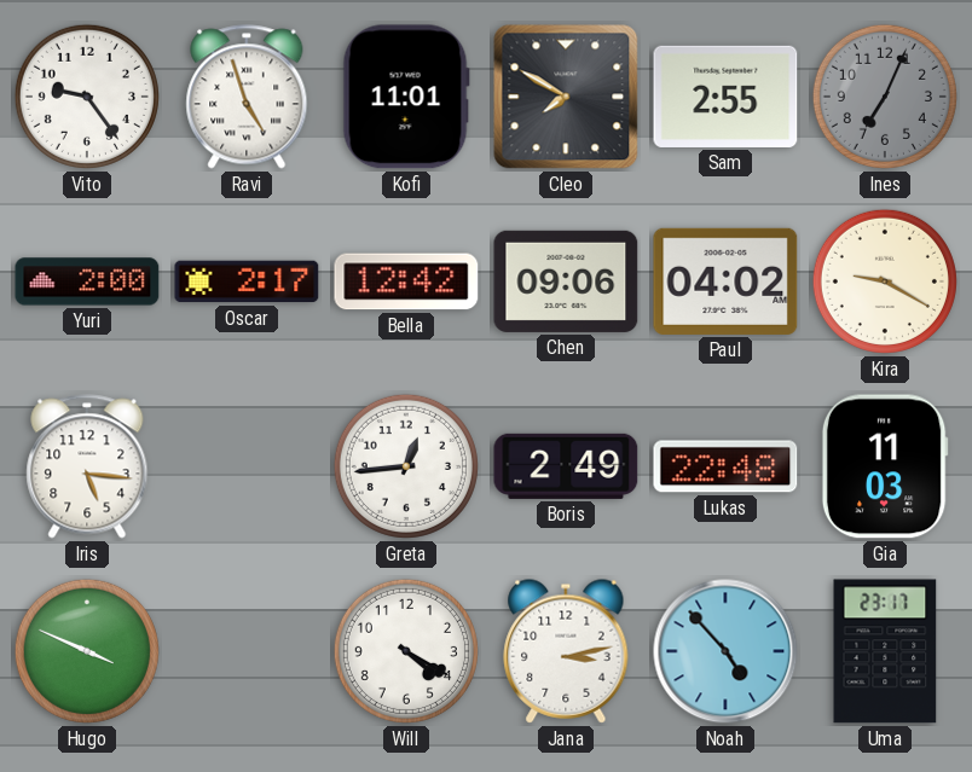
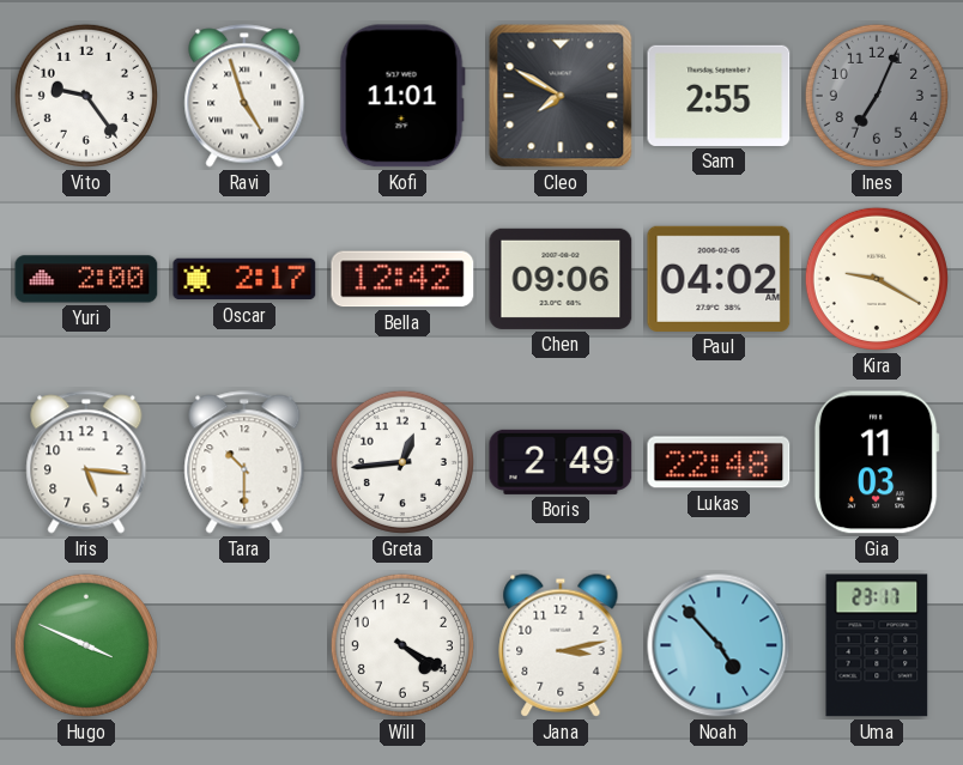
Tara: none -> 10:30
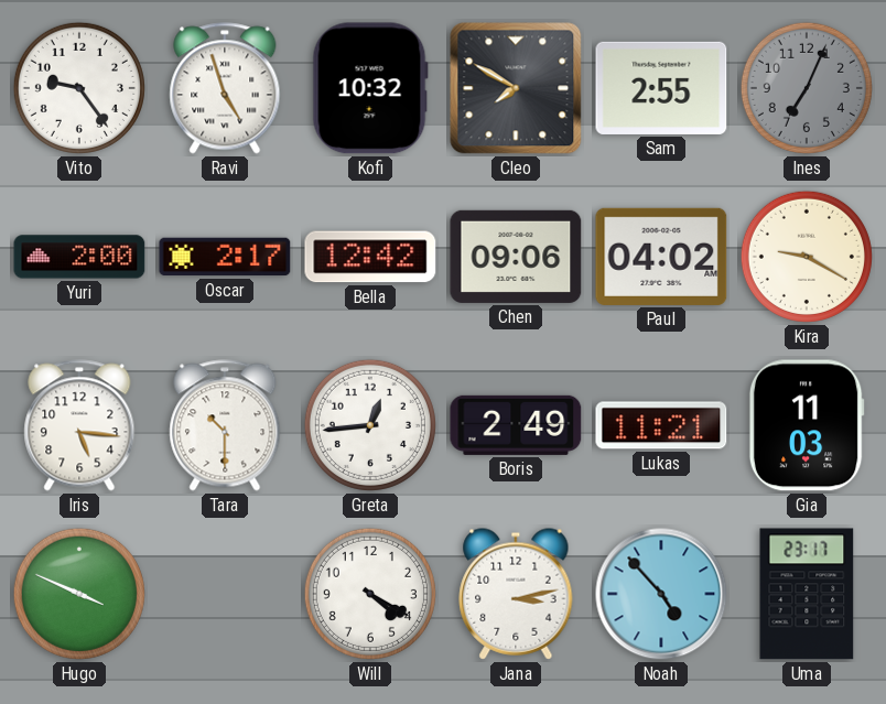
Kofi: 11:01 -> 10:32
Lukas: 22:48 -> 11:21
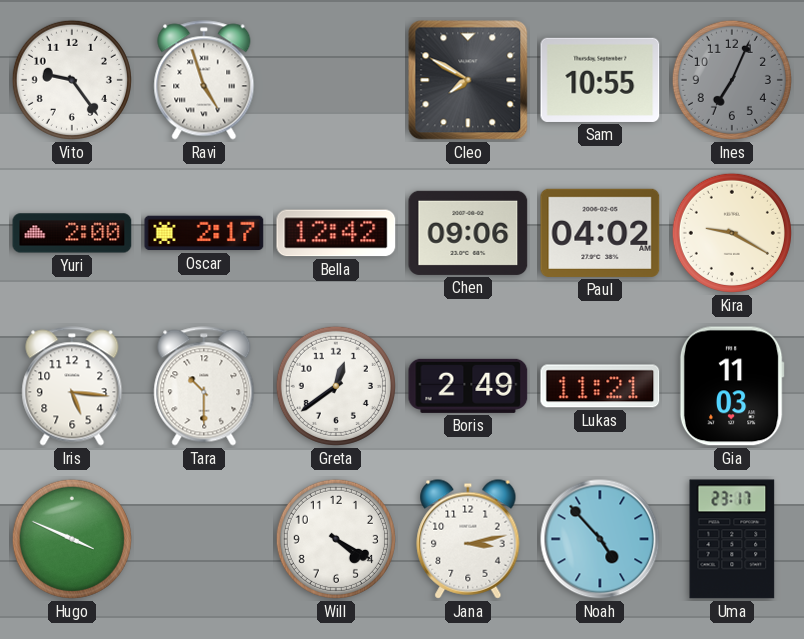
Kofi: 10:32 -> none
Sam: 2:55 -> 10:55
Greta: 12:44 -> 12:39
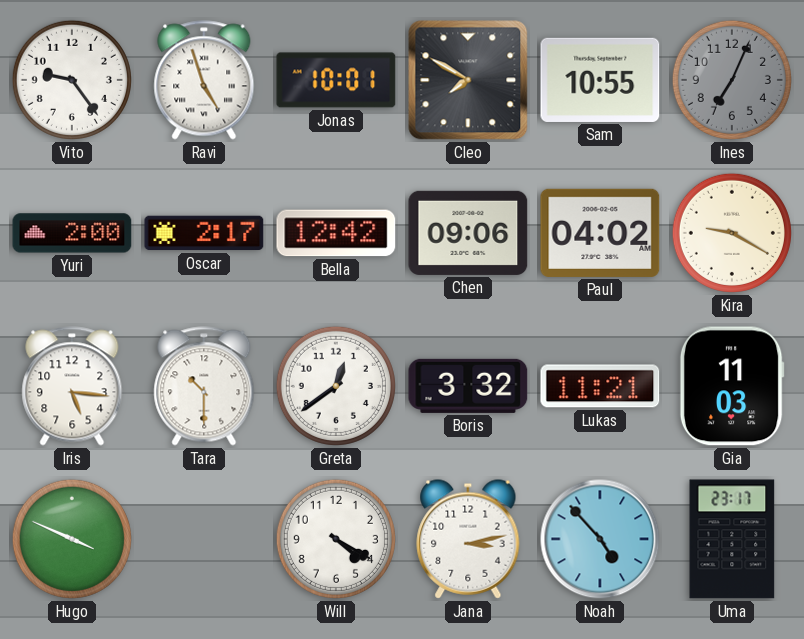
Jonas: none -> 10:01
Boris: 2:49 -> 3:32
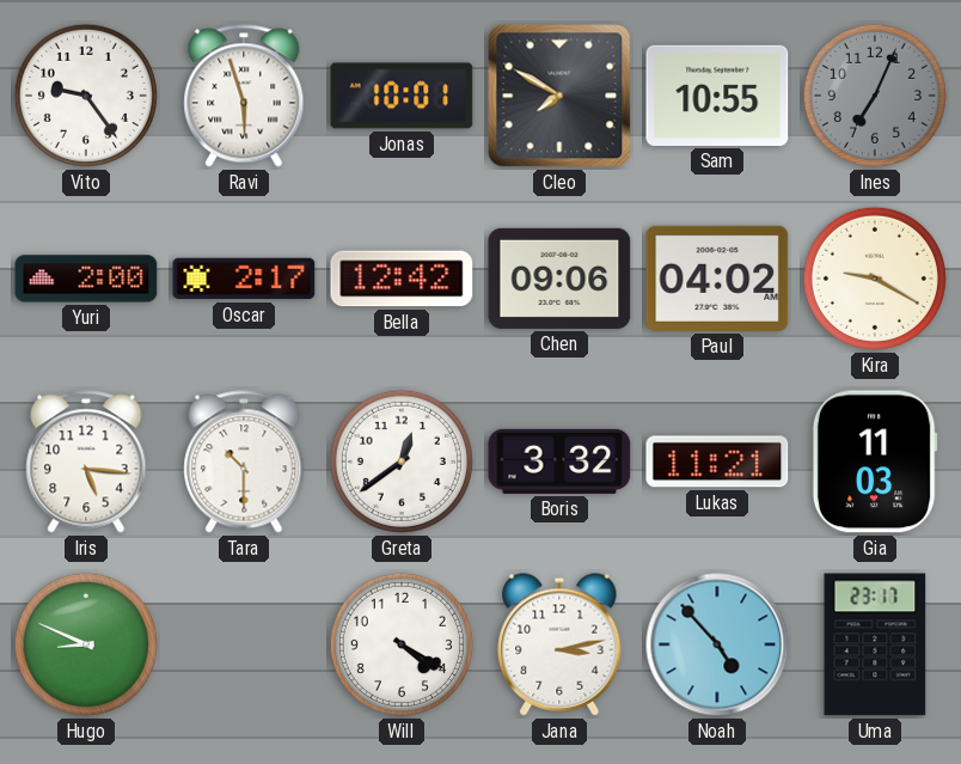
Ravi: 4:57 -> 5:57
Hugo: 3:49 -> 8:49
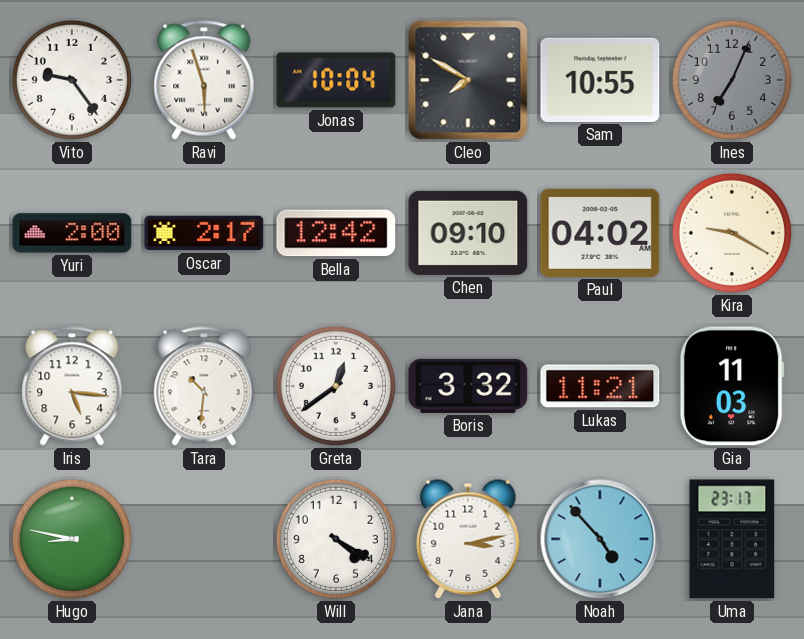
Jonas: 10:01 -> 10:04
Chen: 09:06 -> 09:10
Tara: 10:30 -> 10:31
Hugo: 8:49 -> 8:47
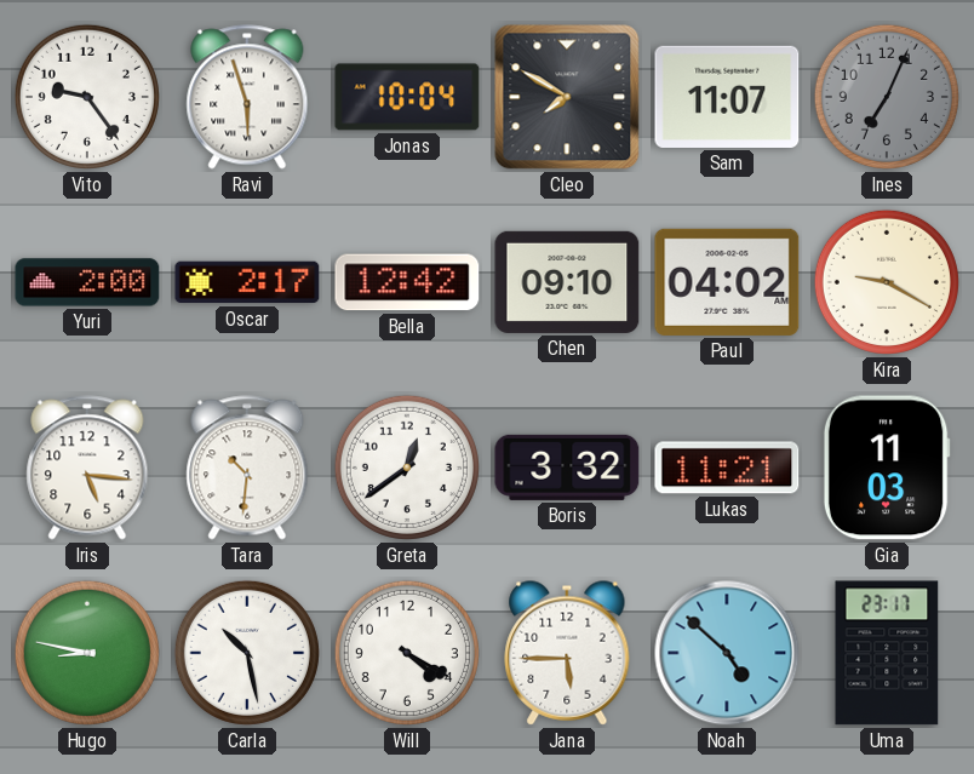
Sam: 10:55 -> 11:07
Carla: none -> 10:28
Jana: 3:13 -> 5:45
Noah: 4:53 -> 4:52
